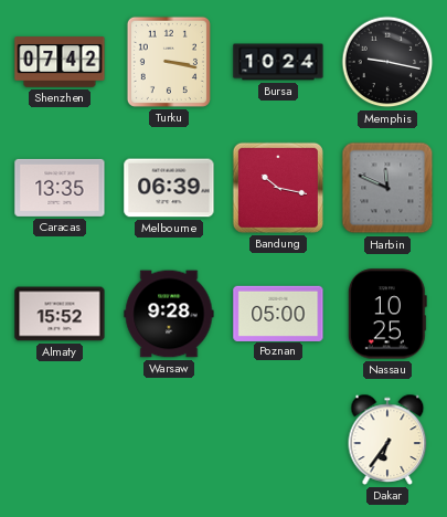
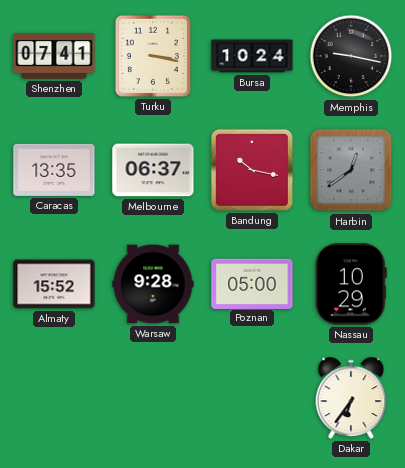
Shenzhen: 07:42 -> 07:41
Melbourne: 06:39 -> 06:37
Harbin: 11:49 -> 12:39
Nassau: 10:25 -> 10:29
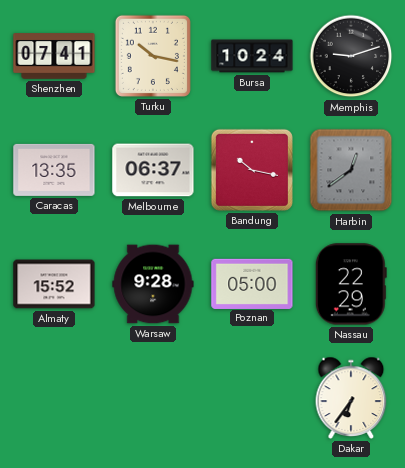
Turku: 3:17 -> 10:17
Memphis: 9:17 -> 9:12
Nassau: 10:29 -> 22:29
